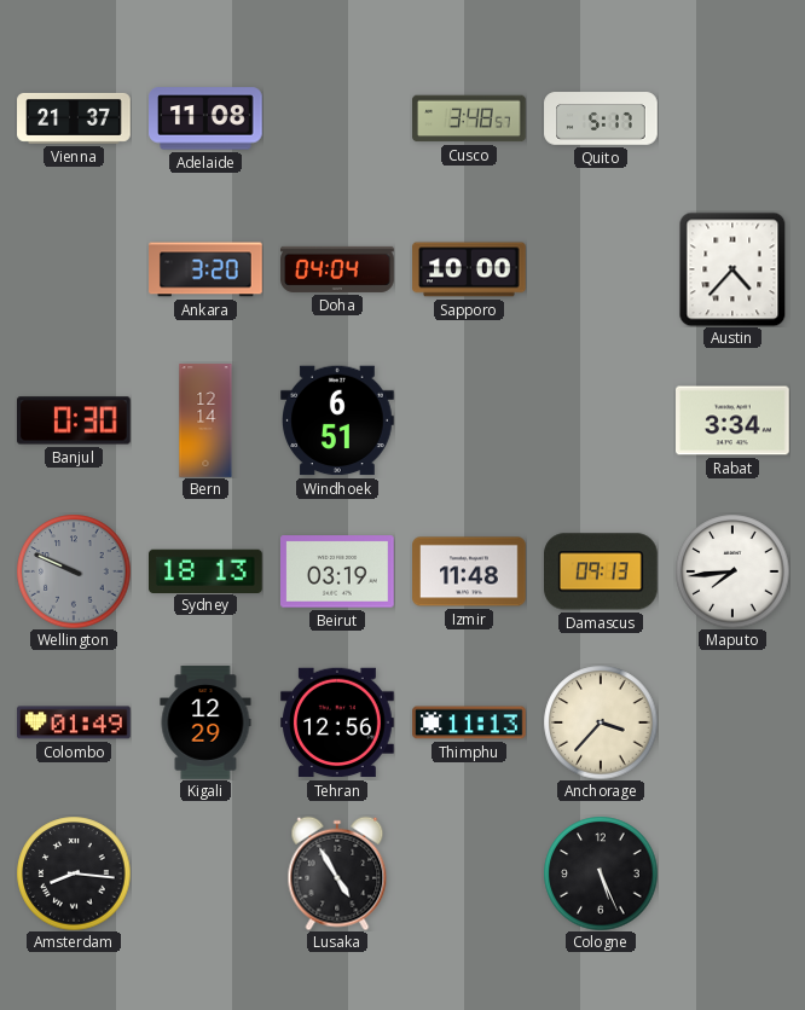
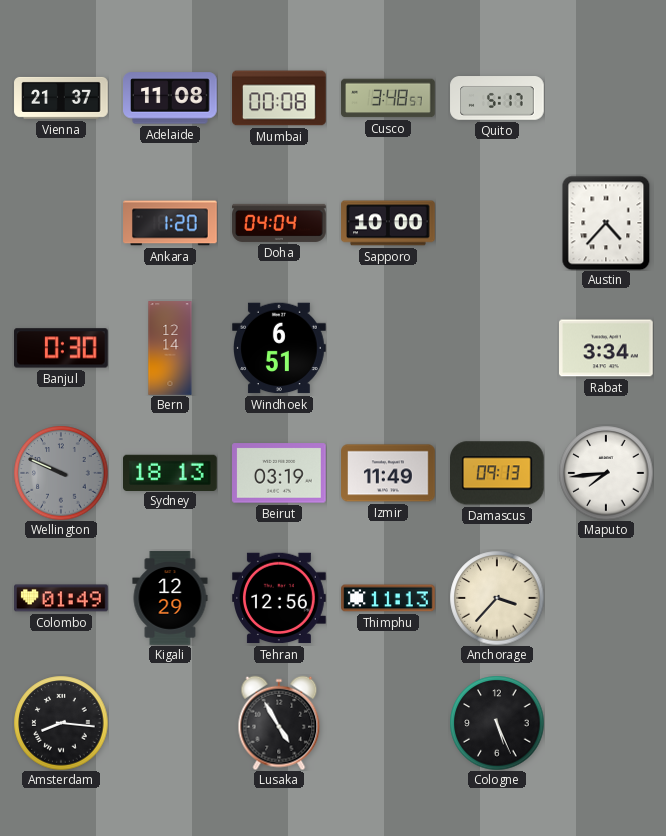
Mumbai: none -> 00:08
Ankara: 3:20 -> 1:20
Izmir: 11:48 -> 11:49
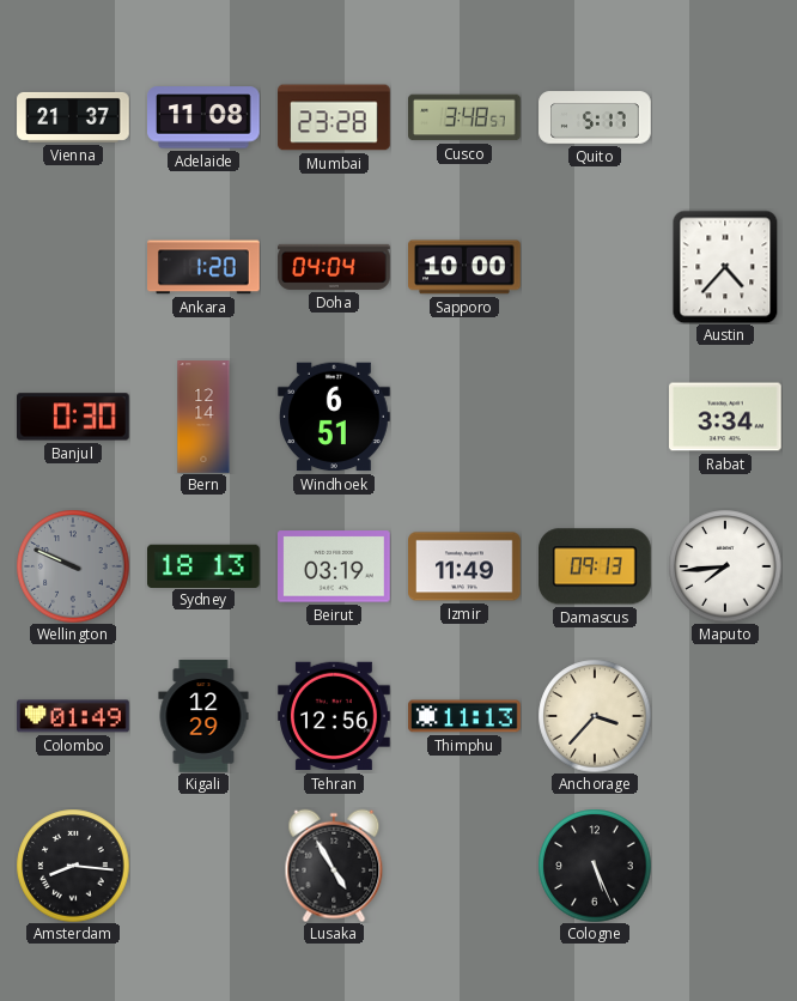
Mumbai: 00:08 -> 23:28
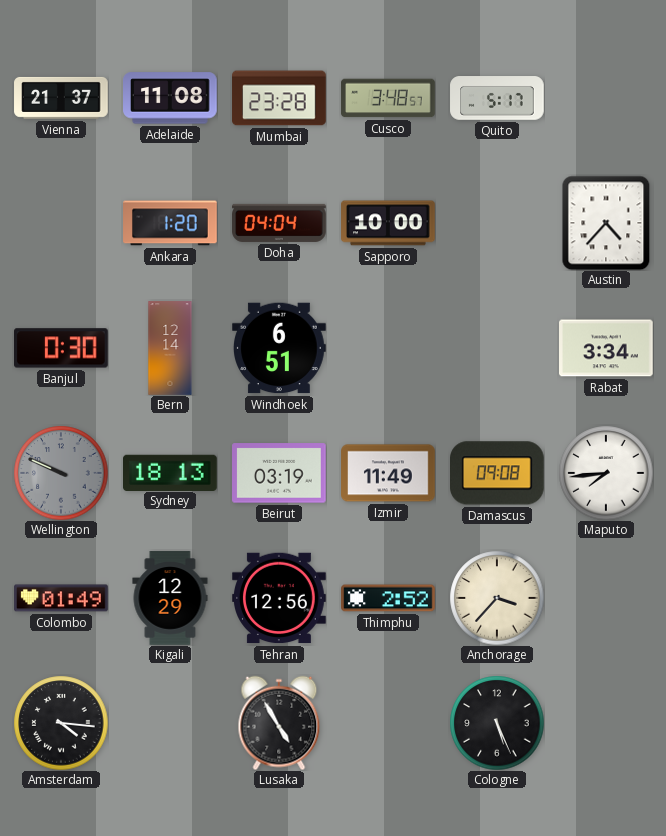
Damascus: 09:13 -> 09:08
Thimphu: 11:13 -> 2:52
Amsterdam: 8:16 -> 4:16
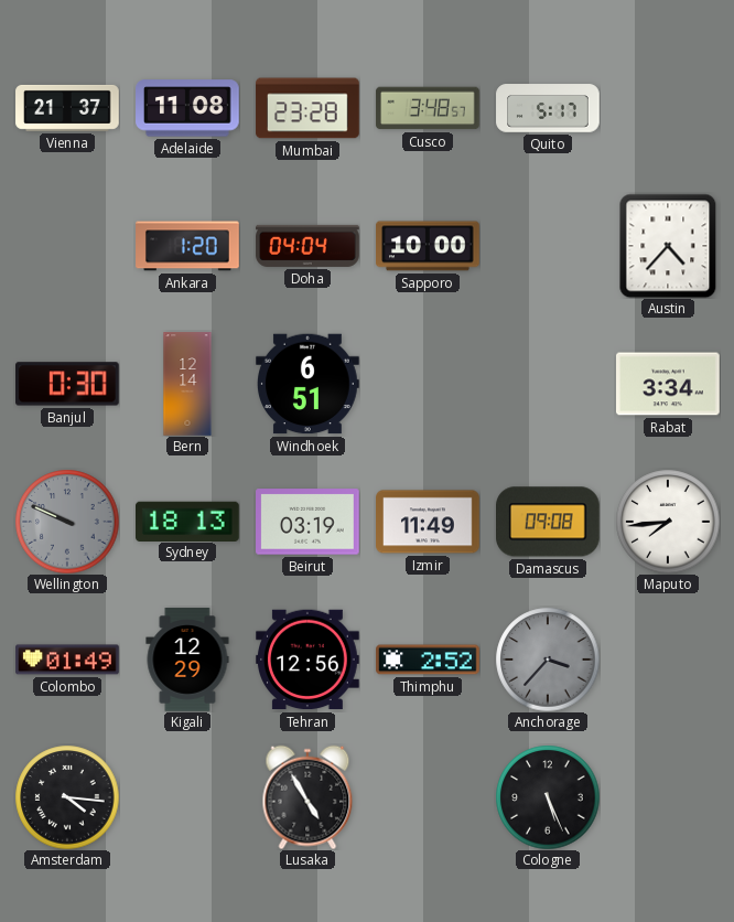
Anchorage dial: cream -> grey
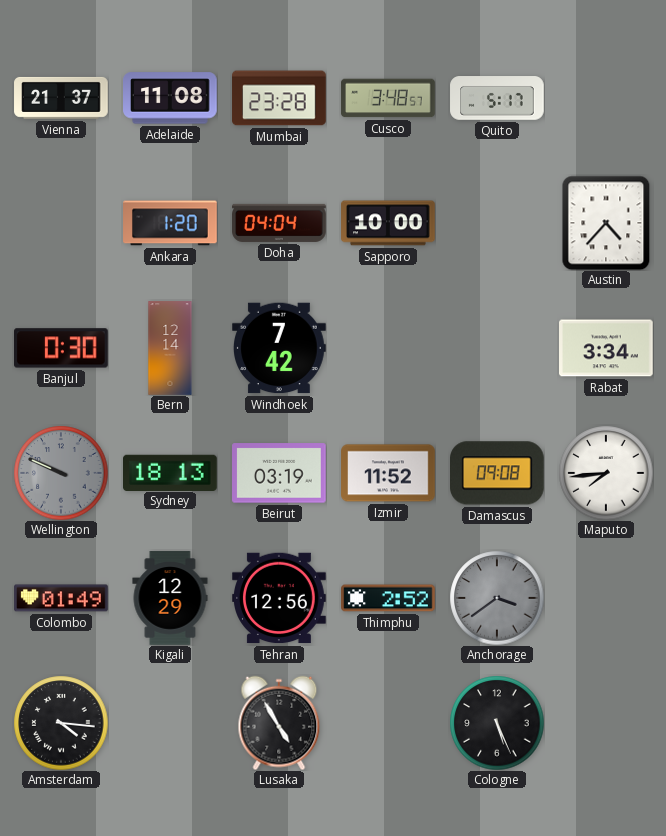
Windhoek: 6:51 -> 7:42
Izmir: 11:49 -> 11:52
Anchorage: 3:37 -> 3:39
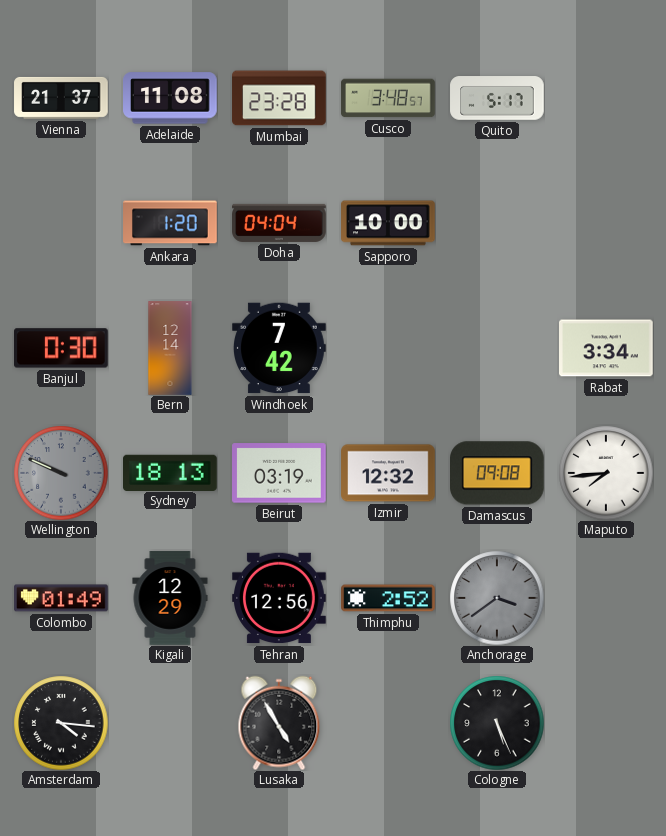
Austin: 4:37 -> none
Izmir: 11:52 -> 12:32
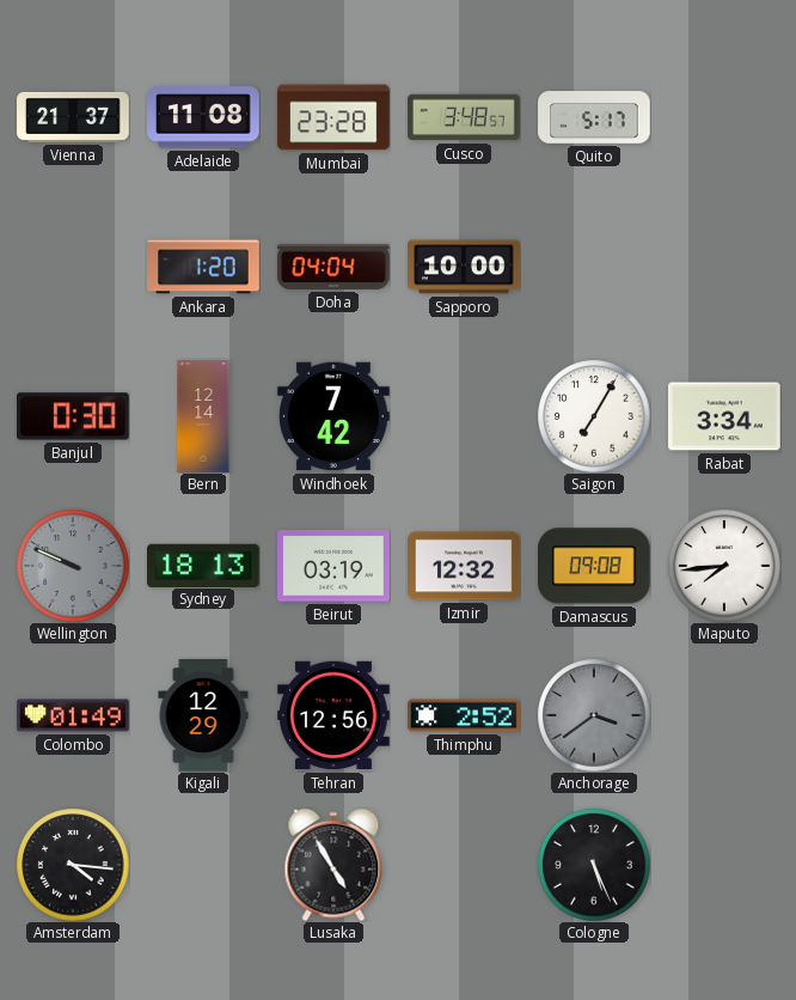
Saigon: none -> 7:05
